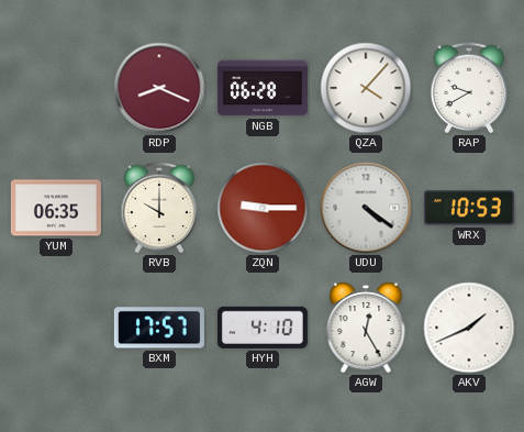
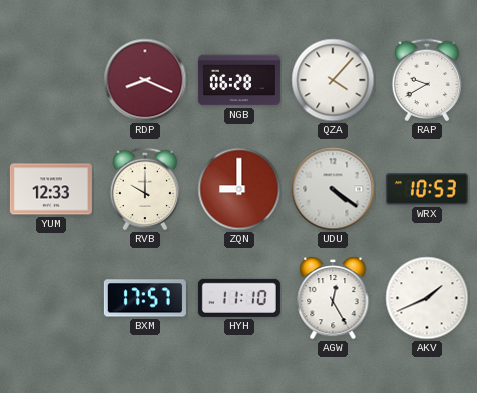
YUM: 06:35 -> 12:33
ZQN: 9:15 -> 9:00
HYH: 4:10 -> 11:10
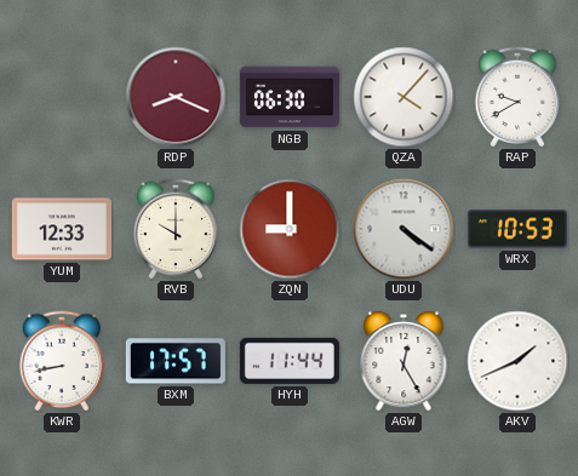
NGB: 06:28 -> 06:30
KWR: none -> 8:43
HYH: 11:10 -> 11:44
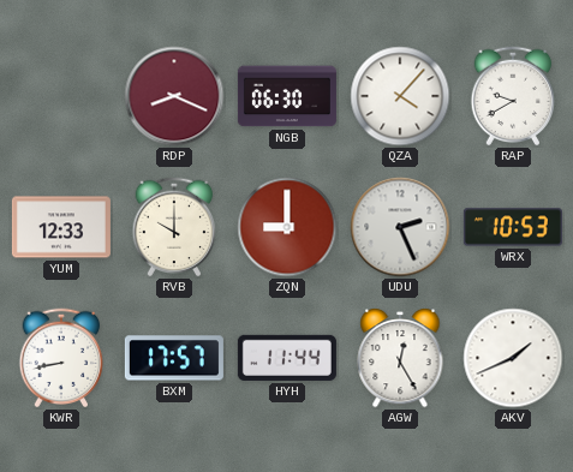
UDU: 4:21 -> 2:26
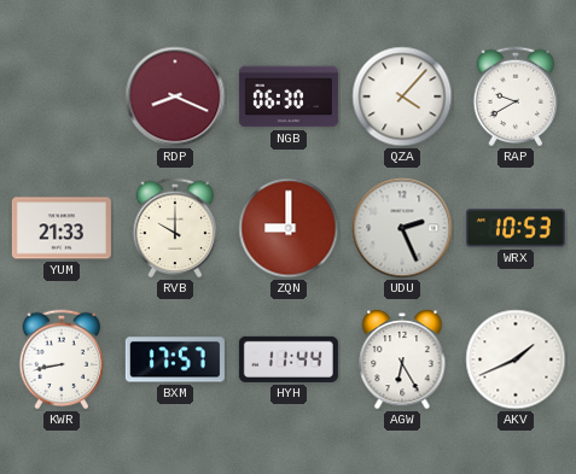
YUM: 12:33 -> 21:33
AGW: 12:25 -> 6:25
